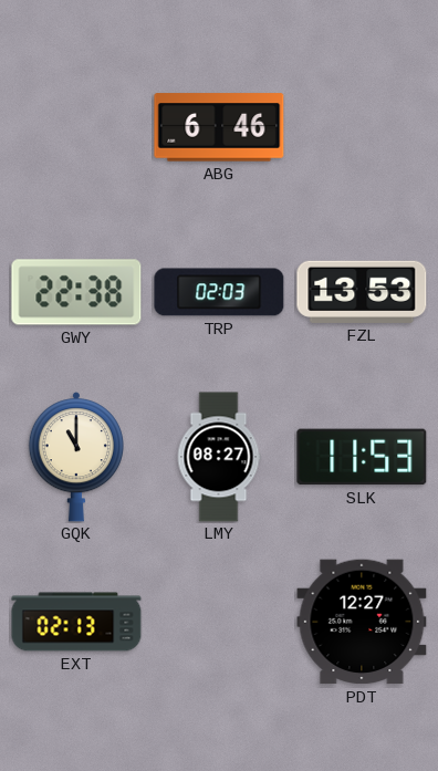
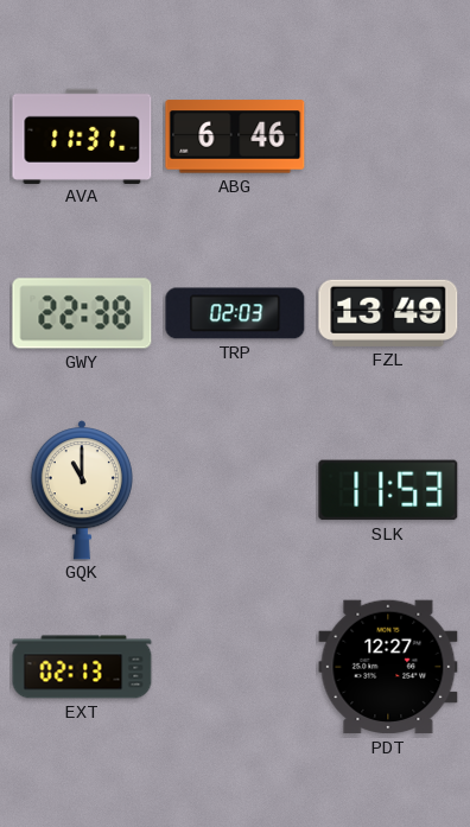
AVA: none -> 11:31
FZL: 13:53 -> 13:49
LMY: 08:27 -> none
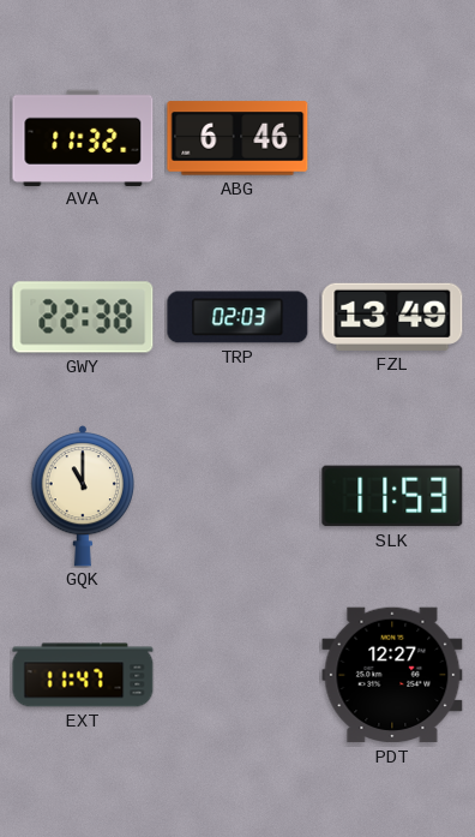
AVA: 11:31 -> 11:32
EXT: 02:13 -> 11:47
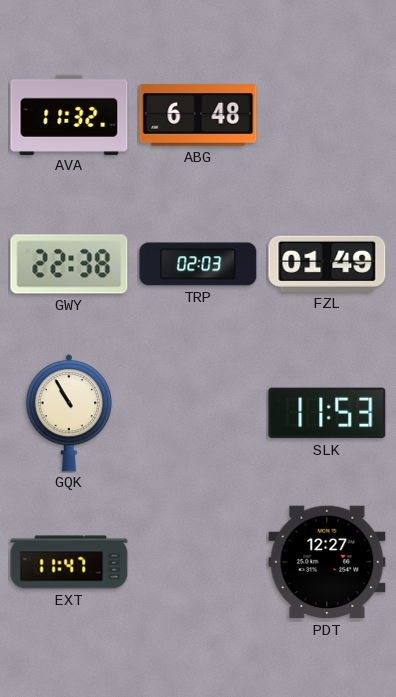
ABG: 6:46 -> 6:48
FZL: 13:49 -> 01:49
GQK: 11:00 -> 10:55
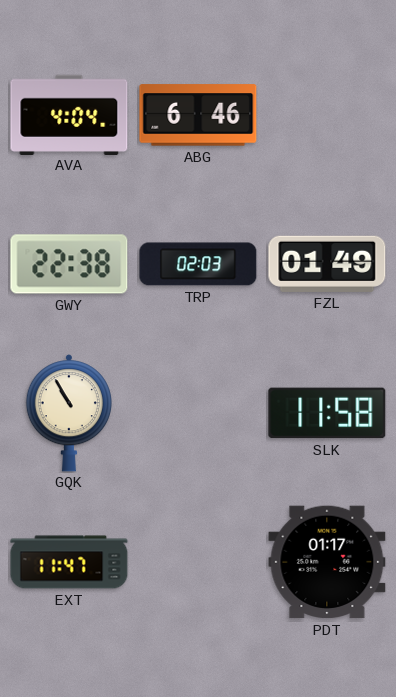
AVA: 11:32 -> 4:04
ABG: 6:48 -> 6:46
SLK: 11:53 -> 11:58
PDT: 12:27 -> 01:17
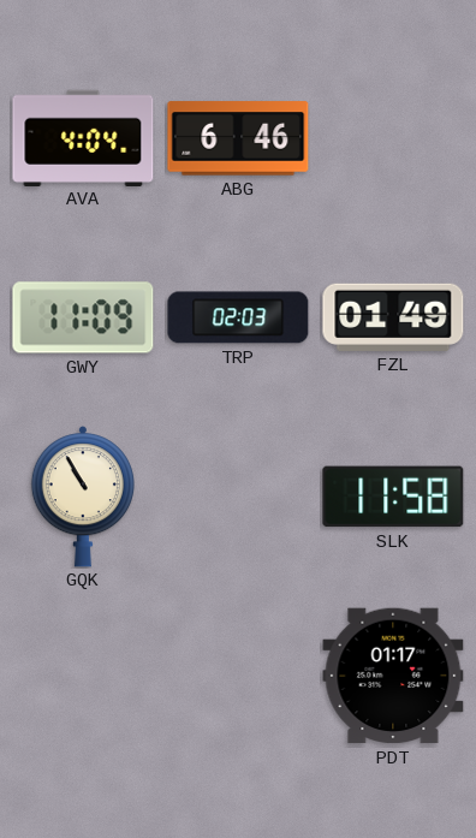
GWY: 22:38 -> 11:09
EXT: 11:47 -> none
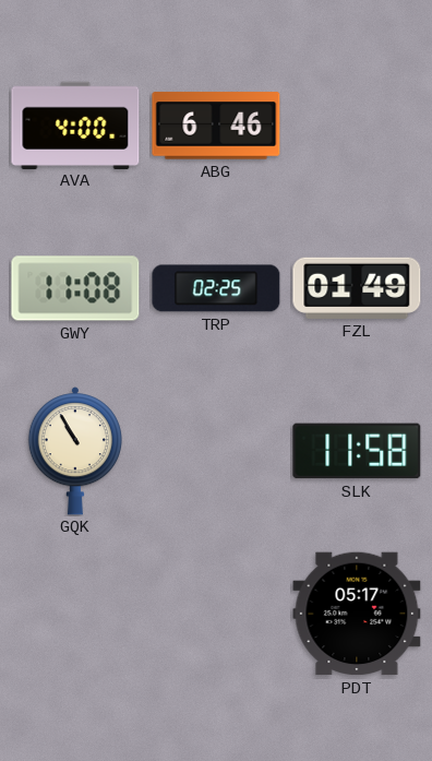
AVA: 4:04 -> 4:00
GWY: 11:09 -> 11:08
TRP: 02:03 -> 02:25
PDT: 01:17 -> 05:17
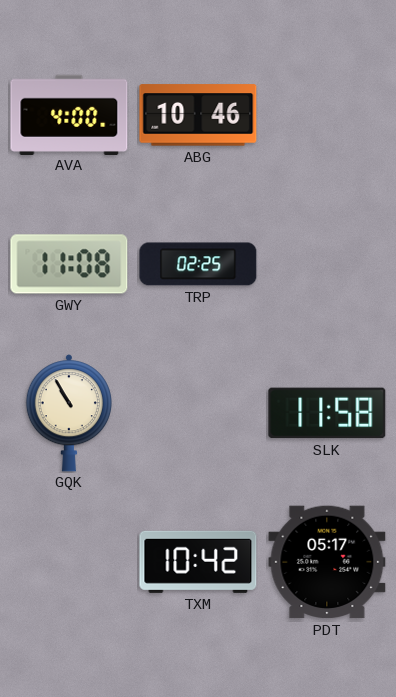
ABG: 6:46 -> 10:46
FZL: 01:49 -> none
TXM: none -> 10:42
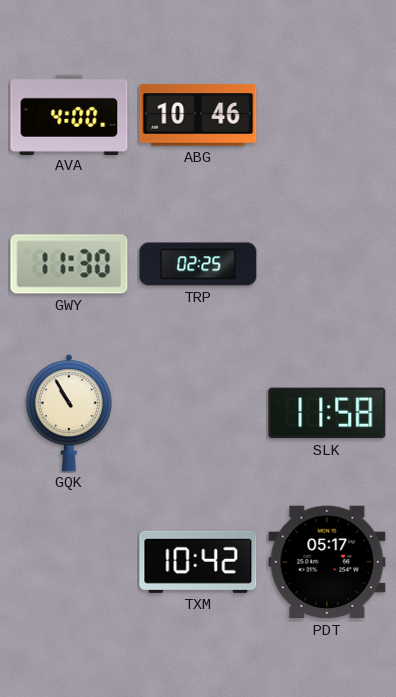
GWY: 11:08 -> 11:30
